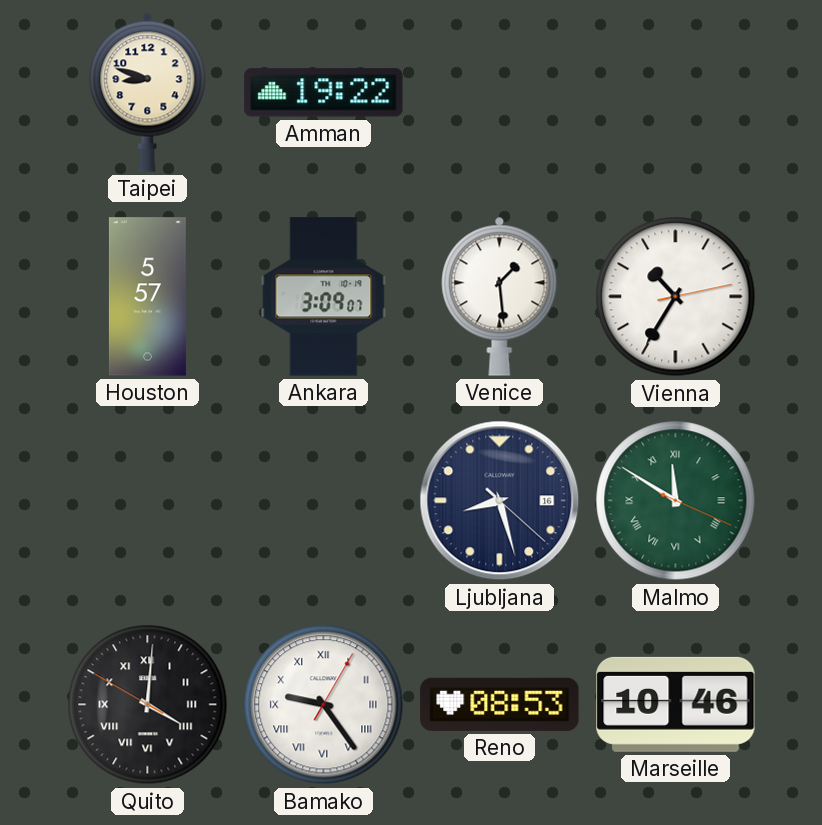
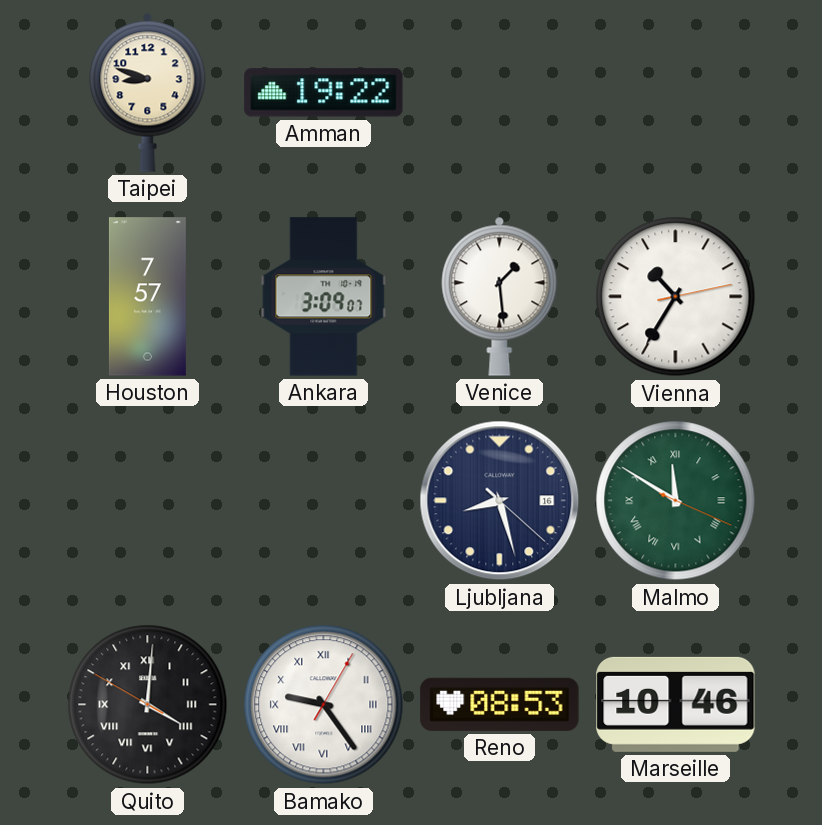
Houston: 5:57 -> 7:57
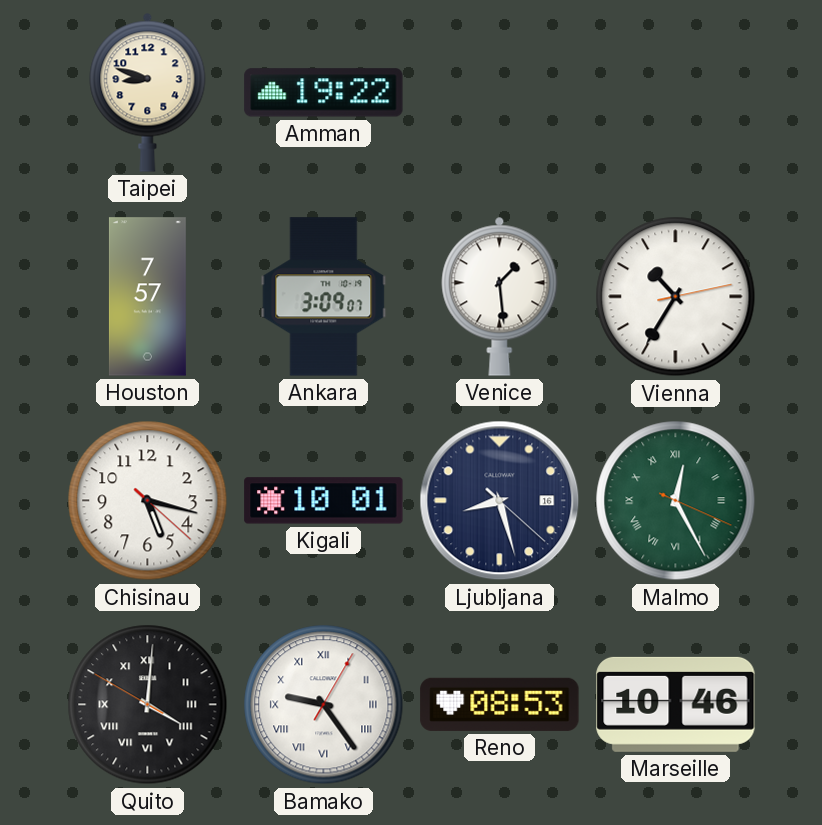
Chisinau: none -> 5:17
Kigali: none -> 10:01
Malmo: 11:50 -> 12:25
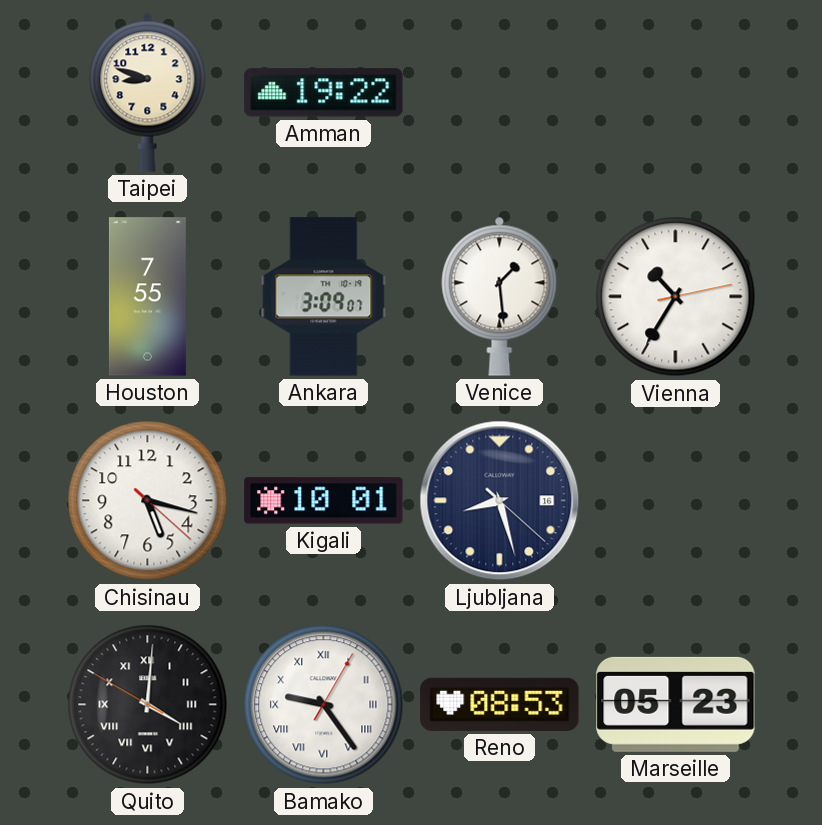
Houston: 7:57 -> 7:55
Malmo: 12:25 -> none
Marseille: 10:46 -> 05:23
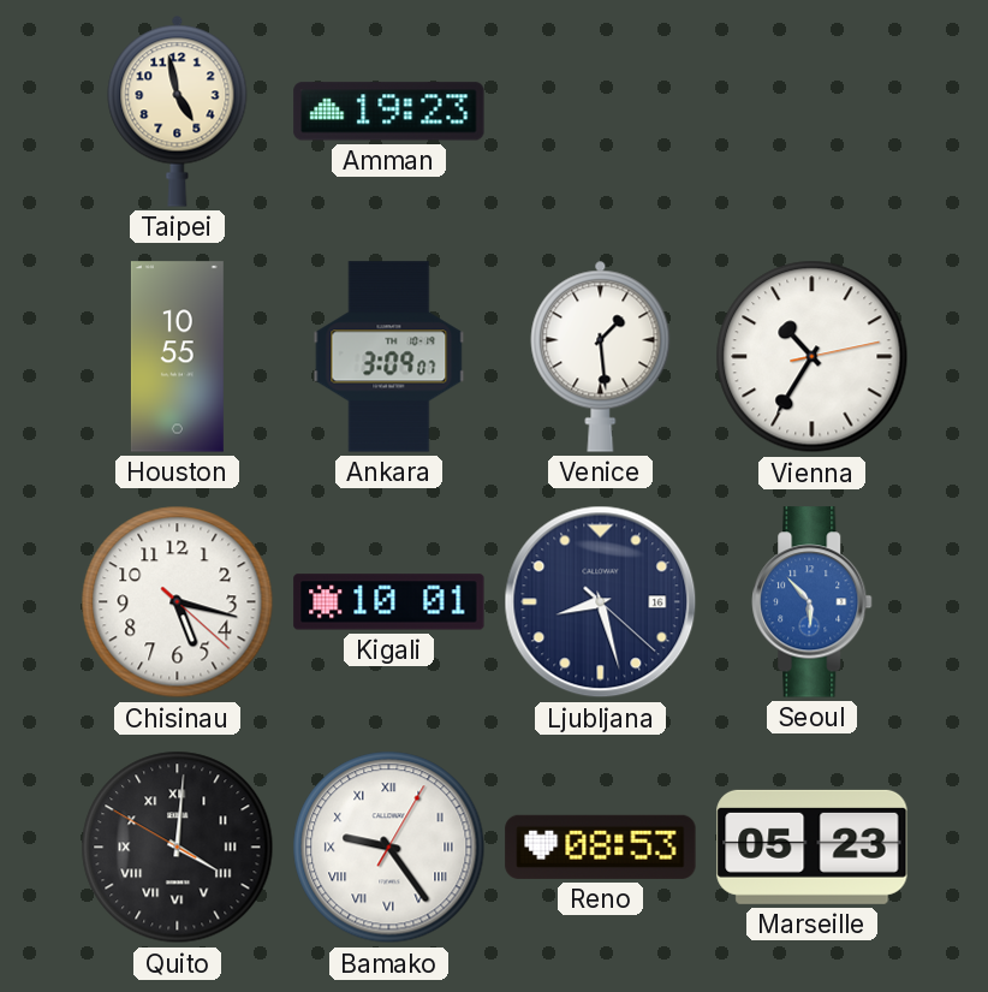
Taipei: 8:48 -> 4:58
Amman: 19:22 -> 19:23
Houston: 7:55 -> 10:55
Seoul: none -> 5:53
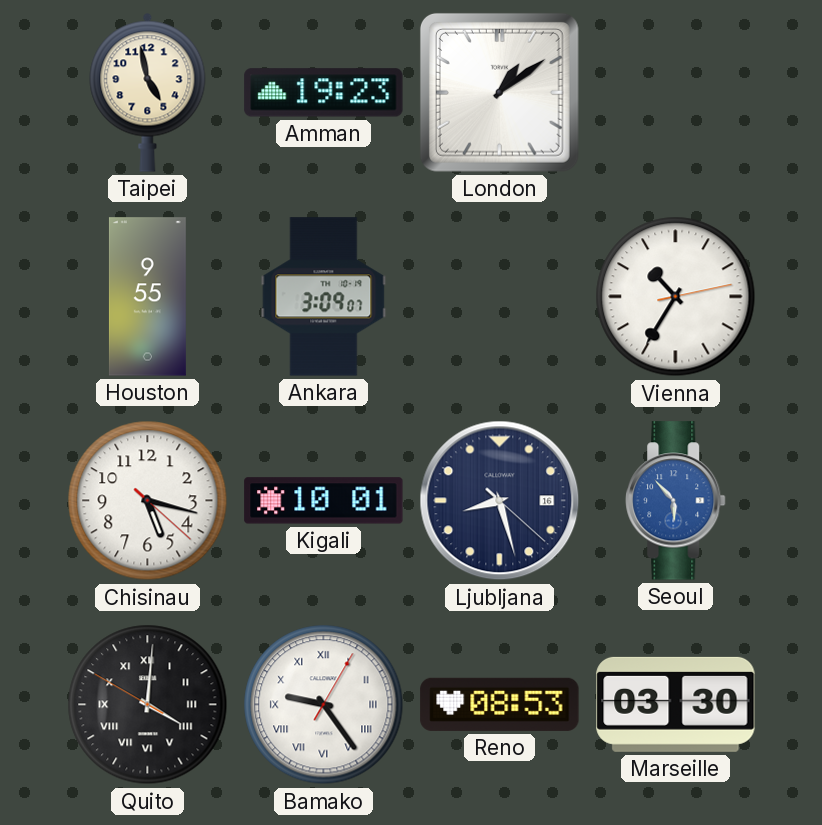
London: none -> 1:09
Houston: 10:55 -> 9:55
Venice: 1:29 -> none
Marseille: 05:23 -> 03:30
